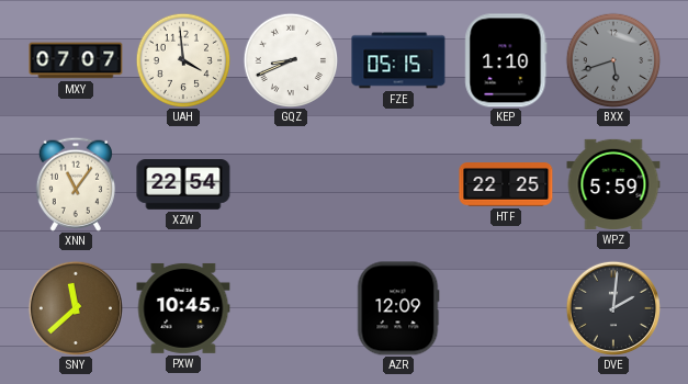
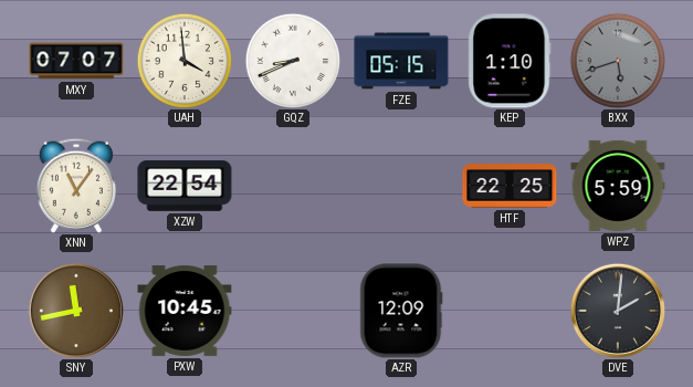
SNY: 11:38 -> 11:43
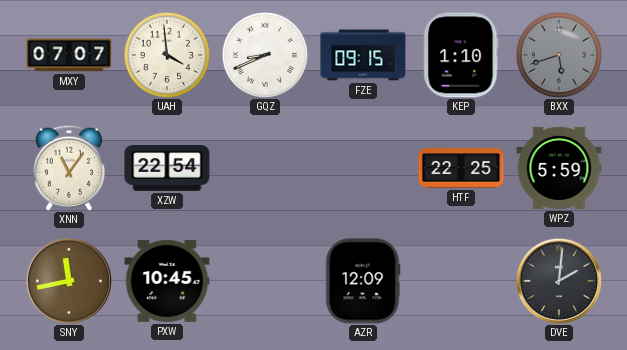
FZE: 05:15 -> 09:15
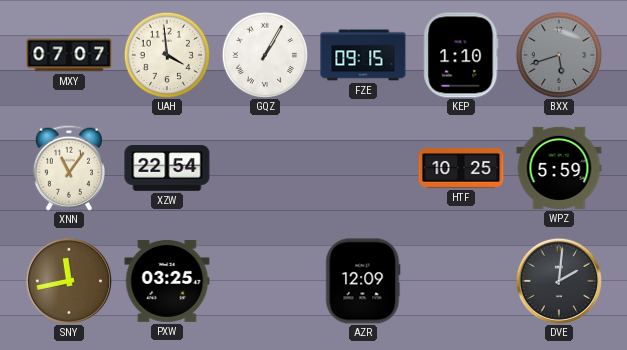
GQZ: 8:41 -> 1:05
HTF: 22:25 -> 10:25
PXW: 10:45 -> 03:25
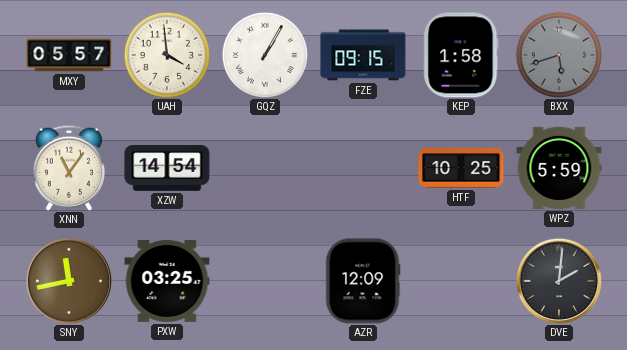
MXY: 07:07 -> 05:57
KEP: 1:10 -> 1:58
XZW: 22:54 -> 14:54
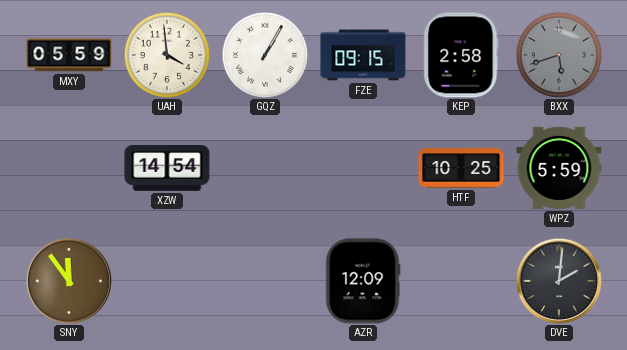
MXY: 05:57 -> 05:59
KEP: 1:58 -> 2:58
XNN: 11:06 -> none
SNY: 11:43 -> 11:54
PXW: 03:25 -> none
